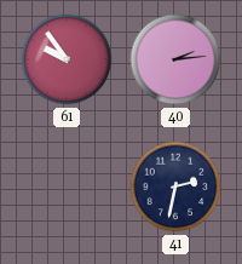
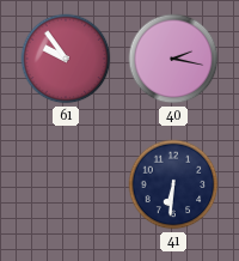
40: 2:14 -> 2:17
41: 2:32 -> 6:31
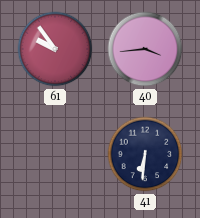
40: 2:17 -> 3:44
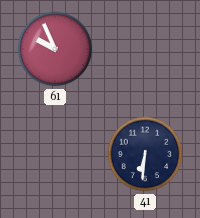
61: 9:54 -> 9:56
40: 3:44 -> none
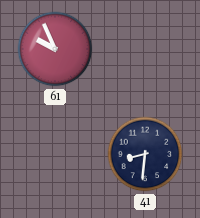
41: 6:31 -> 8:31
